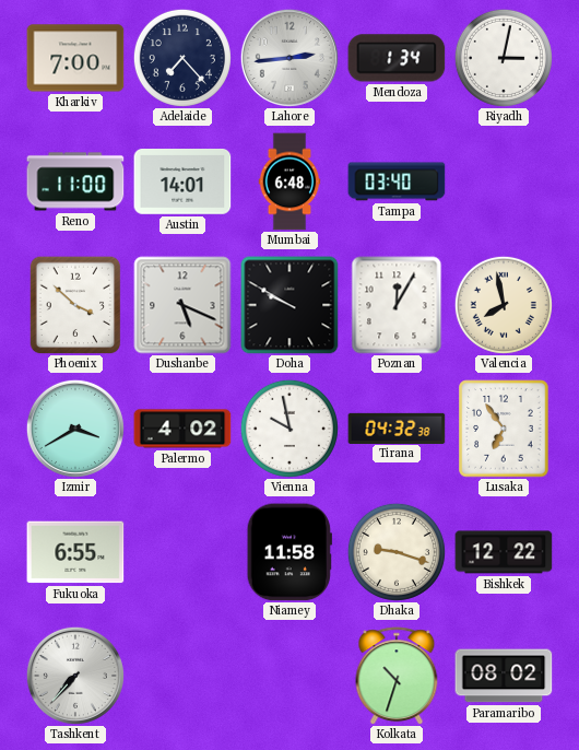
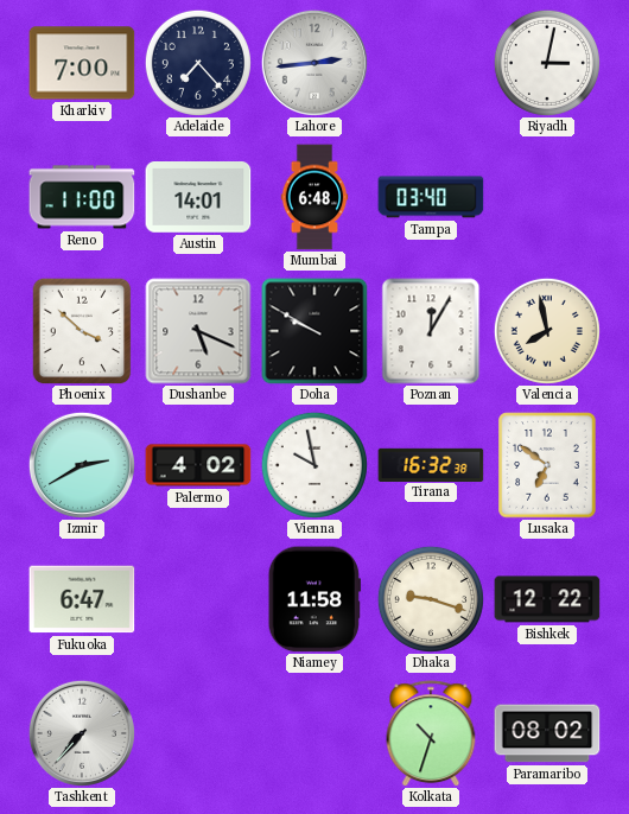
Mendoza: 1:34 -> none
Izmir: 3:40 -> 2:40
Tirana: 04:32 -> 16:32
Lusaka: 6:54 -> 6:51
Fukuoka: 6:55 -> 6:47
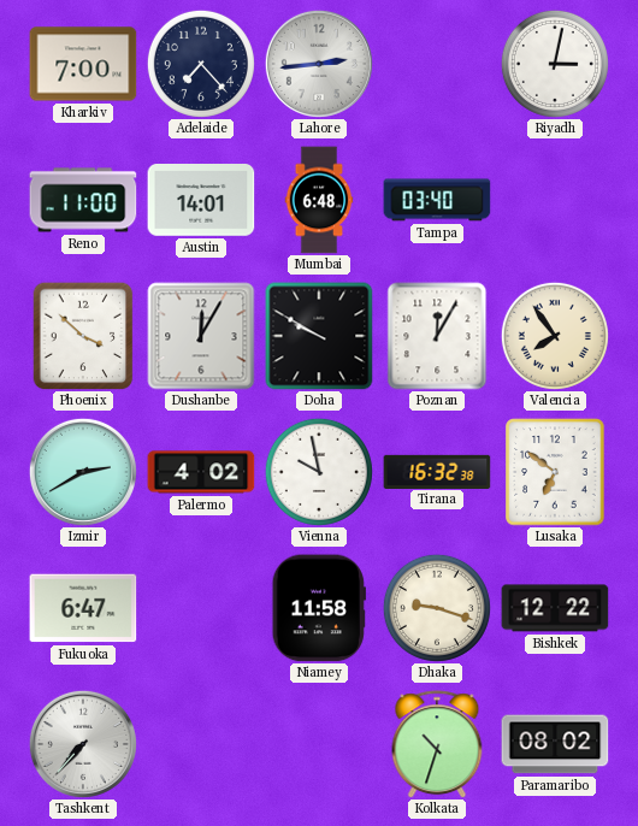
Dushanbe: 5:19 -> 12:05
Valencia: 7:58 -> 7:54
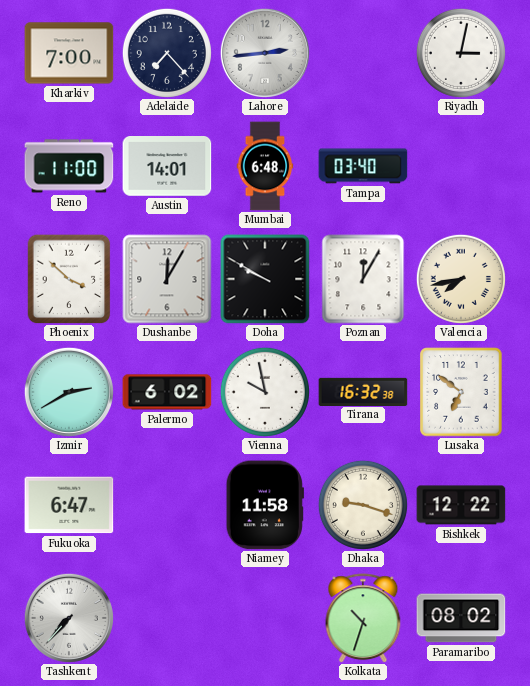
Valencia: 7:54 -> 7:43
Palermo: 4:02 -> 6:02
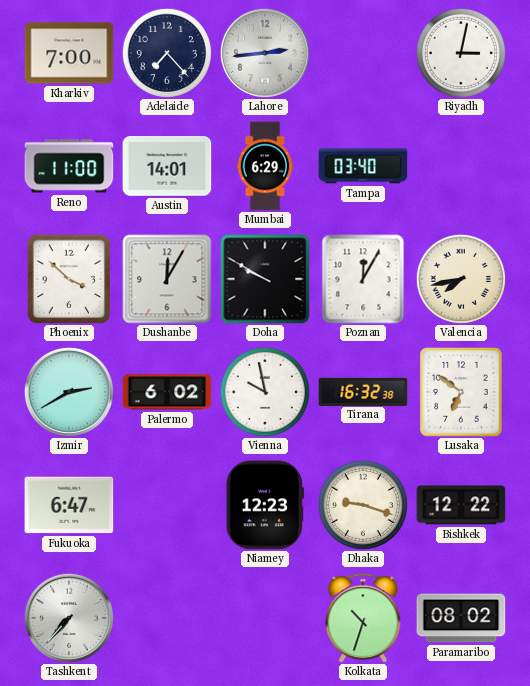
Mumbai: 6:48 -> 6:29
Niamey: 11:58 -> 12:23
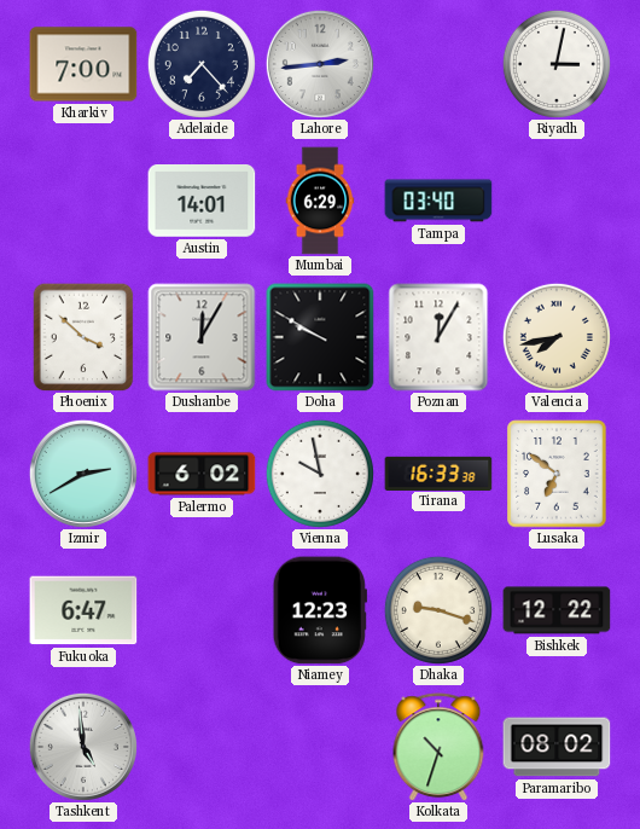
Reno: 11:00 -> none
Tirana: 16:32 -> 16:33
Tashkent: 7:37 -> 4:59
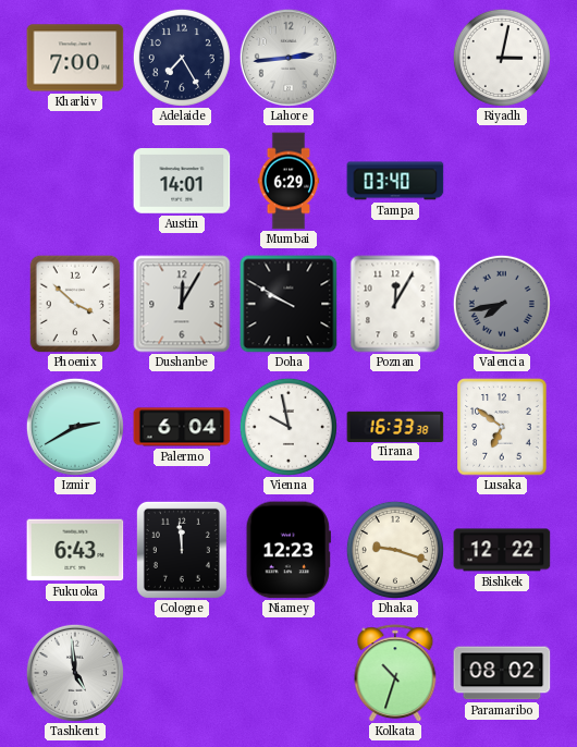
Adelaide: 7:23 -> 7:25
Valencia dial: cream -> grey
Palermo: 6:02 -> 6:04
Fukuoka: 6:47 -> 6:43
Cologne: none -> 11:59
